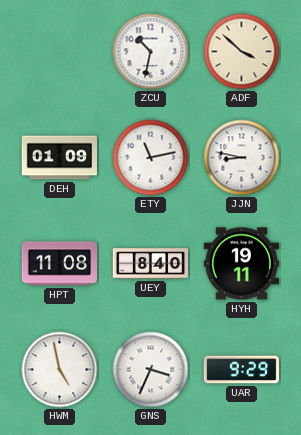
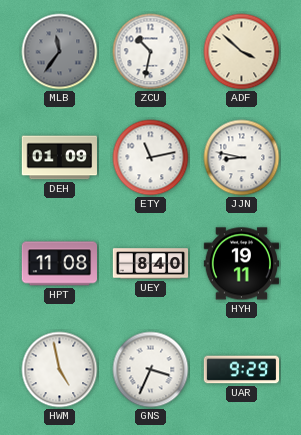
MLB: none -> 11:36
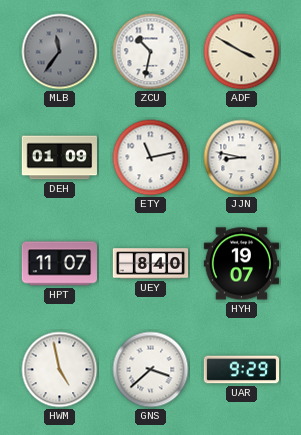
ADF: 3:52 -> 3:50
HPT: 11:08 -> 11:07
HYH: 19:11 -> 19:07
GNS: 3:34 -> 3:38
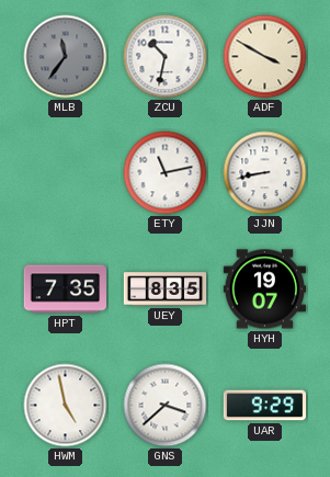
DEH: 01:09 -> none
JJN: 8:47 -> 8:43
HPT: 11:07 -> 7:35
UEY: 8:40 -> 8:35
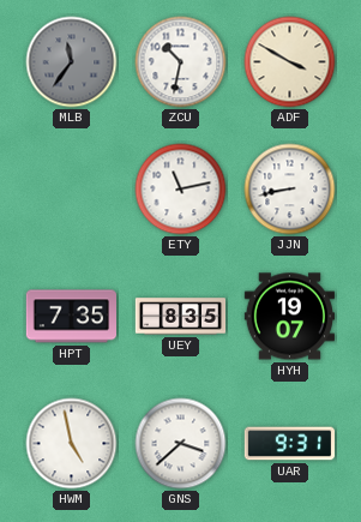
UAR: 9:29 -> 9:31
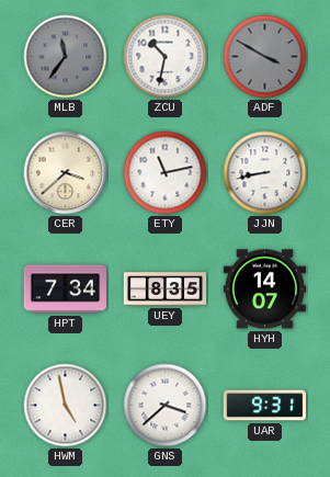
ADF dial: cream -> grey
CER: none -> 3:38
HPT: 7:35 -> 7:34
HYH: 19:07 -> 14:07
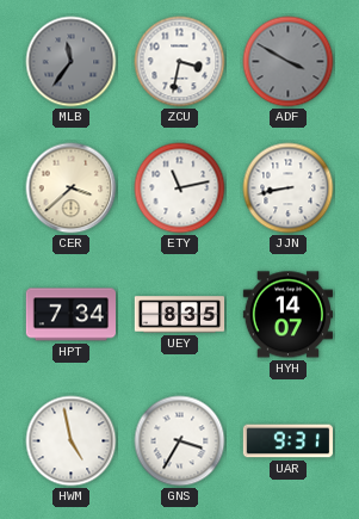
ZCU: 10:32 -> 3:32
GNS: 3:38 -> 3:35
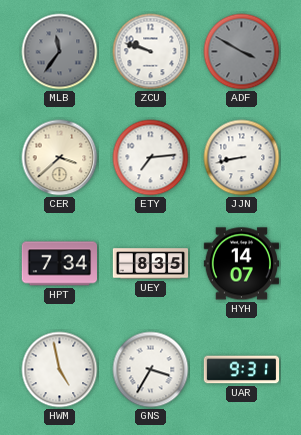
ZCU: 3:32 -> 9:48
ETY: 11:13 -> 7:14
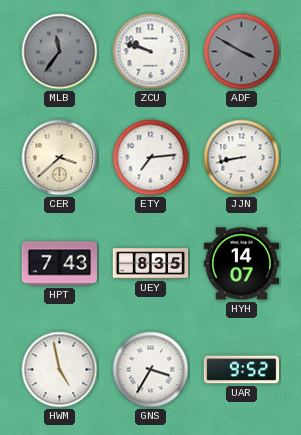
HPT: 7:34 -> 7:43
UAR: 9:31 -> 9:52
